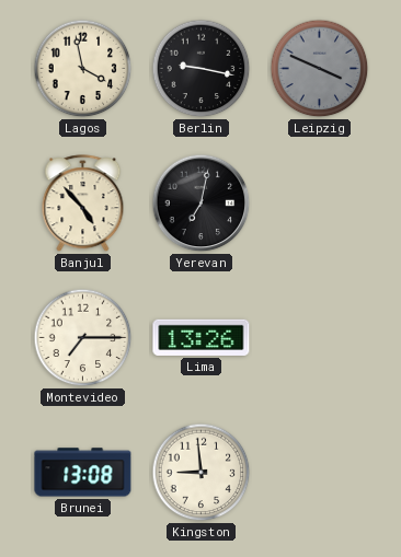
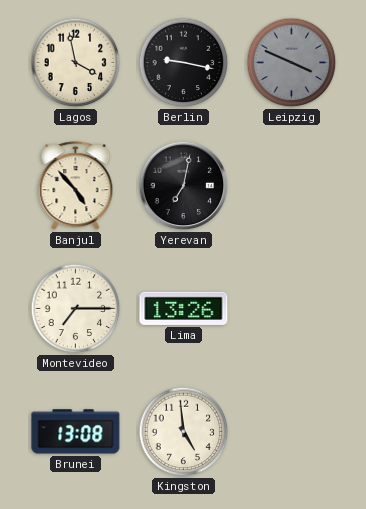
Kingston: 8:59 -> 4:59
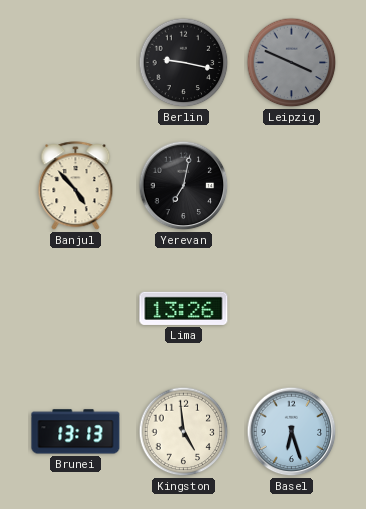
Lagos: 3:58 -> none
Montevideo: 7:15 -> none
Brunei: 13:08 -> 13:13
Basel: none -> 6:27
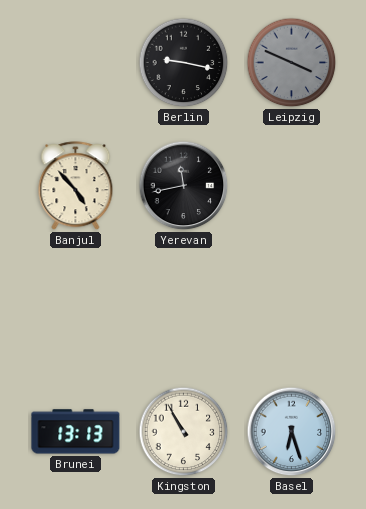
Yerevan: 7:02 -> 11:43
Lima: 13:26 -> none
Kingston: 4:59 -> 10:55
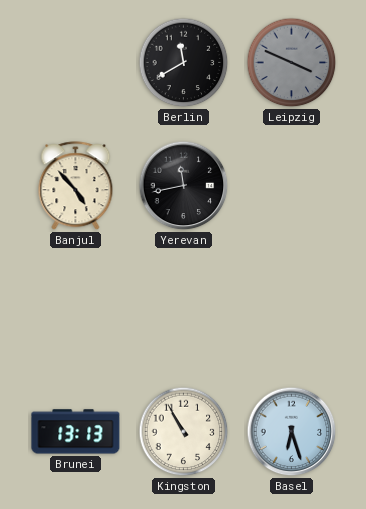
Berlin: 9:17 -> 11:40
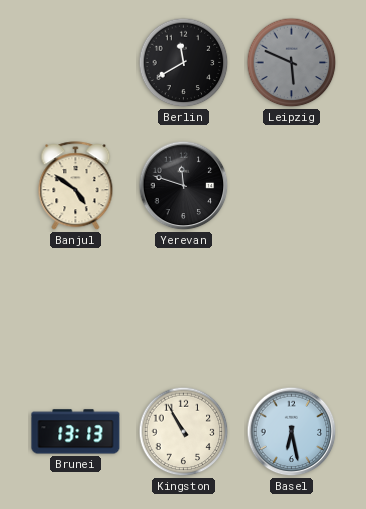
Leipzig: 3:49 -> 5:49
Banjul: 4:53 -> 4:51
Yerevan: 11:43 -> 11:48
Basel: 6:27 -> 6:28
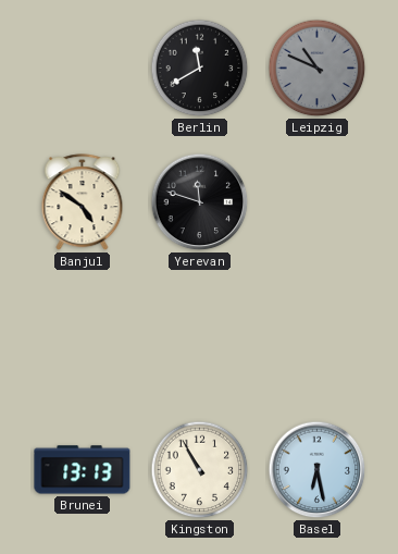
Leipzig: 5:49 -> 10:49
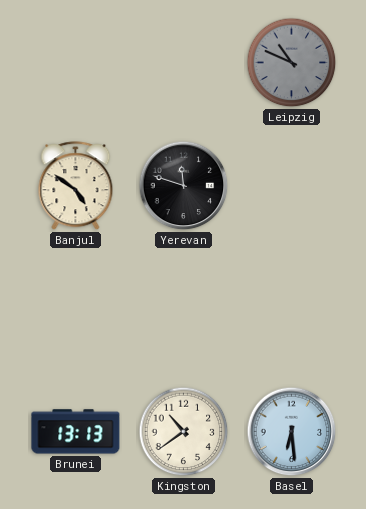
Berlin: 11:40 -> none
Kingston: 10:55 -> 10:39
Basel: 6:28 -> 6:29
